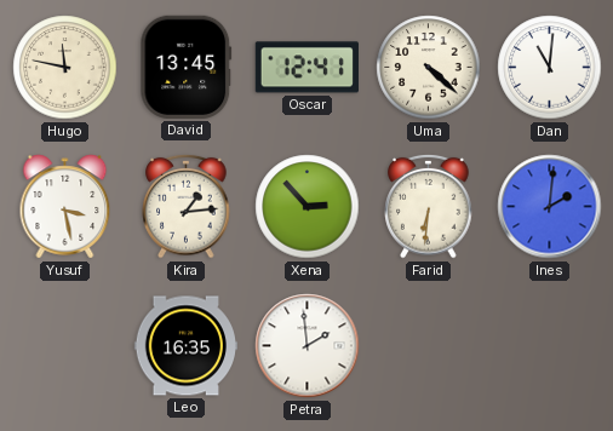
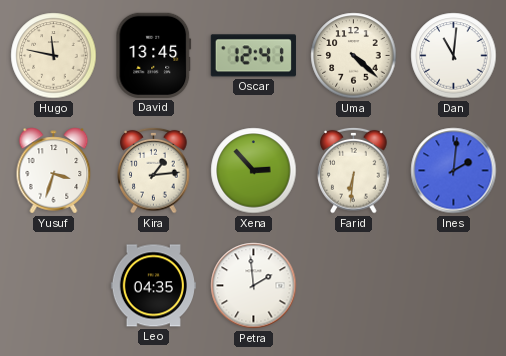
Yusuf: 3:28 -> 3:33
Leo: 16:35 -> 04:35
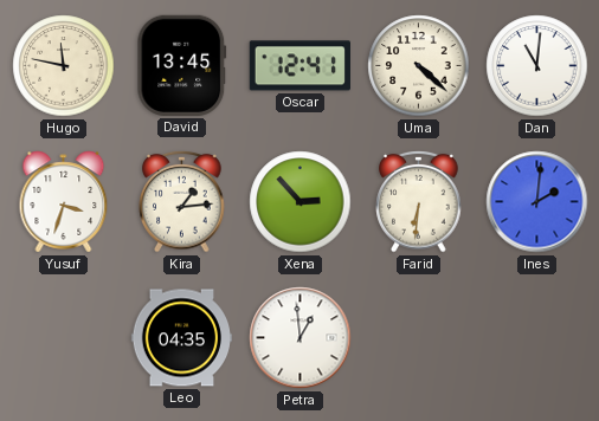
Petra: 1:59 -> 12:59
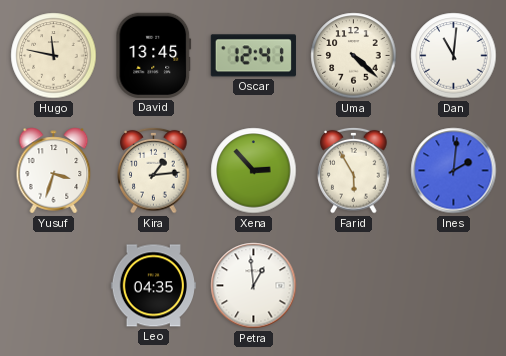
Farid: 6:31 -> 5:55
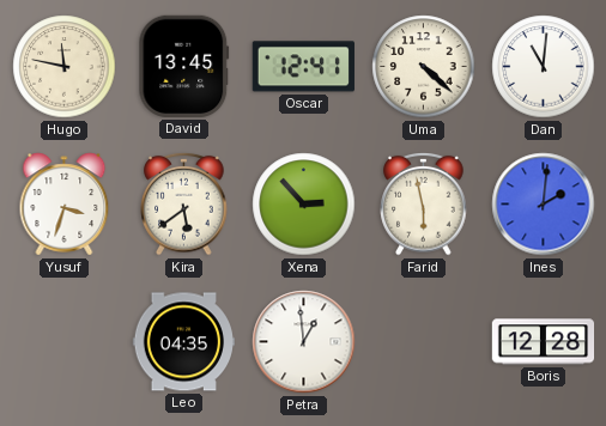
Kira: 1:14 -> 5:39
Farid: 5:55 -> 5:58
Boris: none -> 12:28
